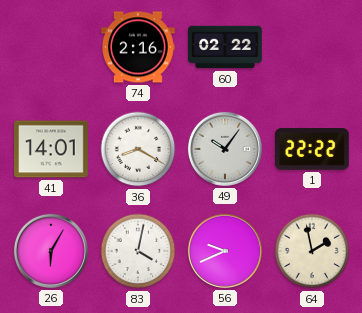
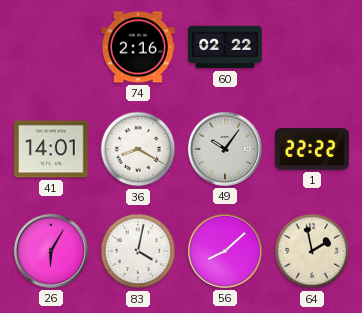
56: 9:41 -> 8:08
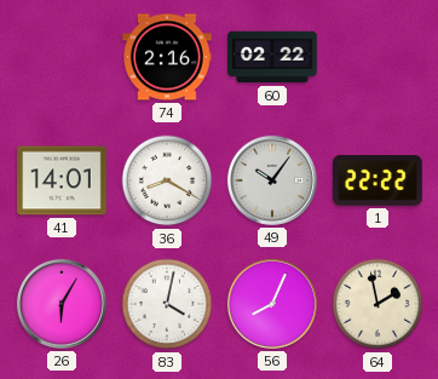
56: 8:08 -> 8:04
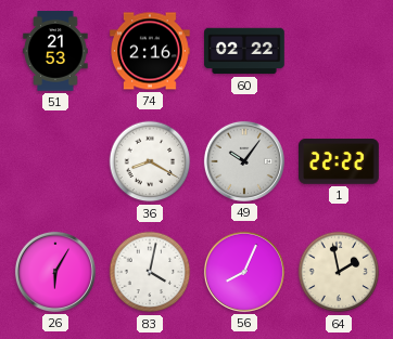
51: none -> 21:53
41: 14:01 -> none
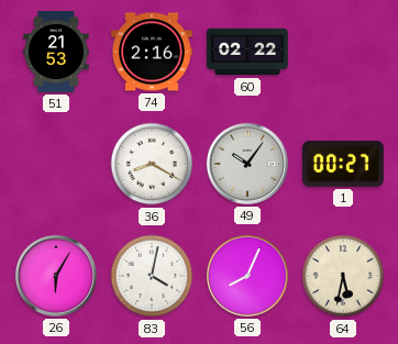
1: 22:22 -> 00:27
64: 1:58 -> 5:32
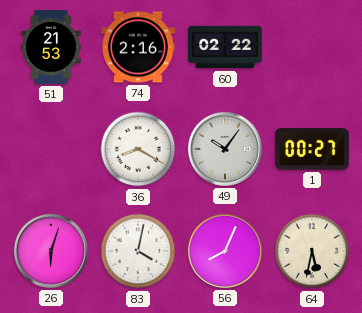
26: 6:05 -> 6:03
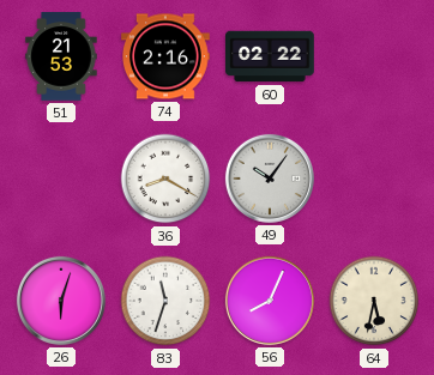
1: 00:27 -> none
83: 4:02 -> 11:33
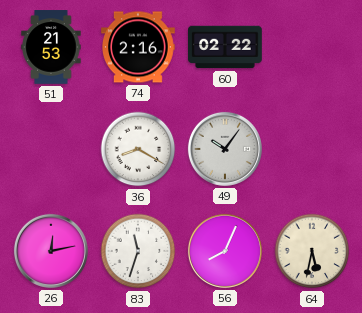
26: 6:03 -> 12:13
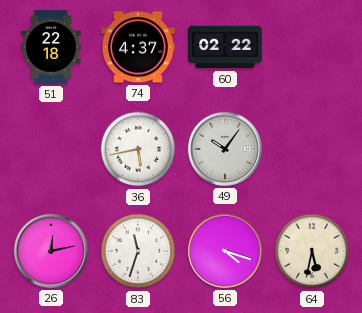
51: 21:53 -> 22:18
74: 2:16 -> 4:37
36: 8:20 -> 5:43
56: 8:04 -> 4:18
